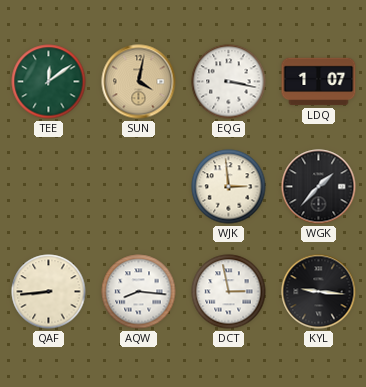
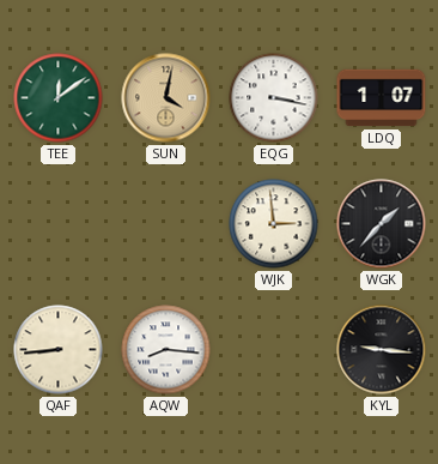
DCT: 2:58 -> none
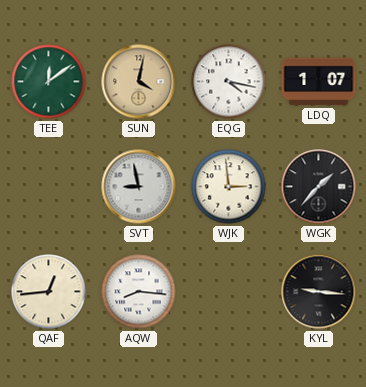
EQG: 3:17 -> 4:17
SVT: none -> 8:58
QAF: 8:44 -> 12:44
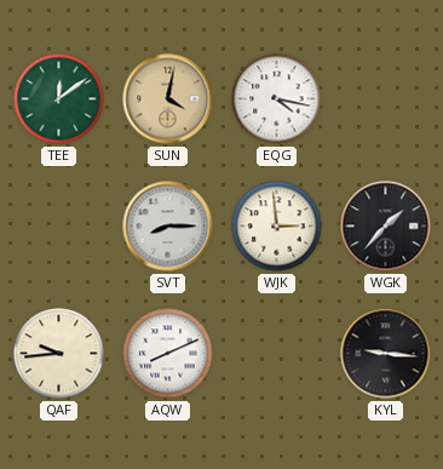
LDQ: 1:07 -> none
SVT: 8:58 -> 8:15
QAF: 12:44 -> 9:44
AQW: 8:16 -> 8:11
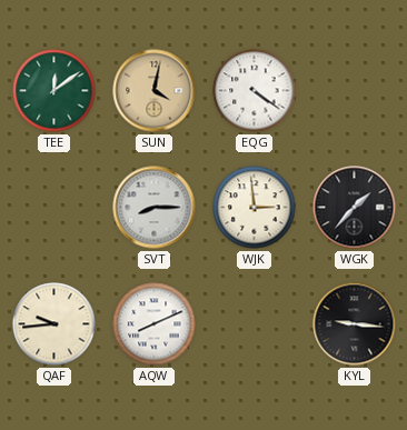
EQG: 4:17 -> 4:21
